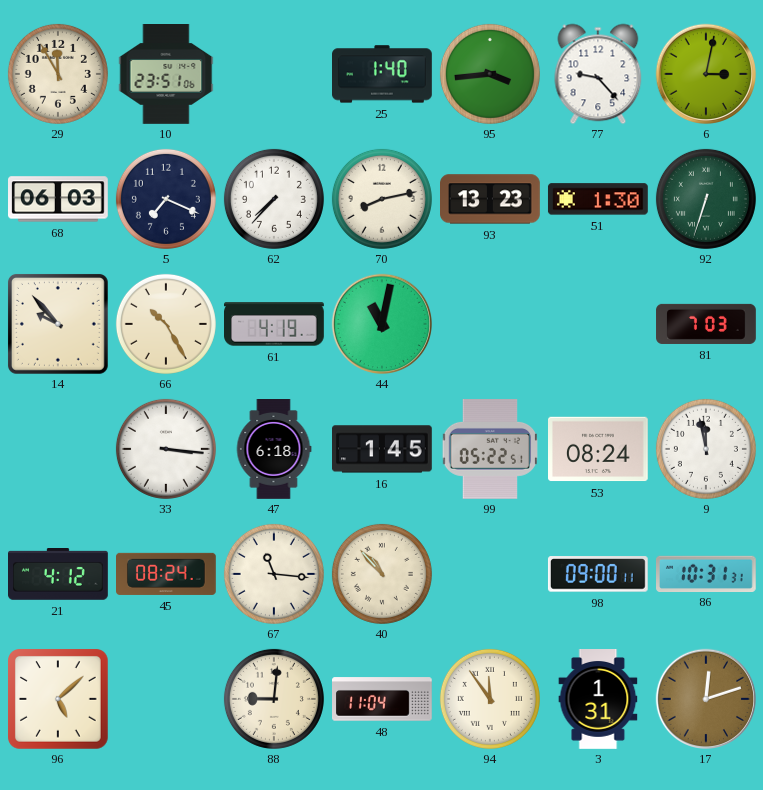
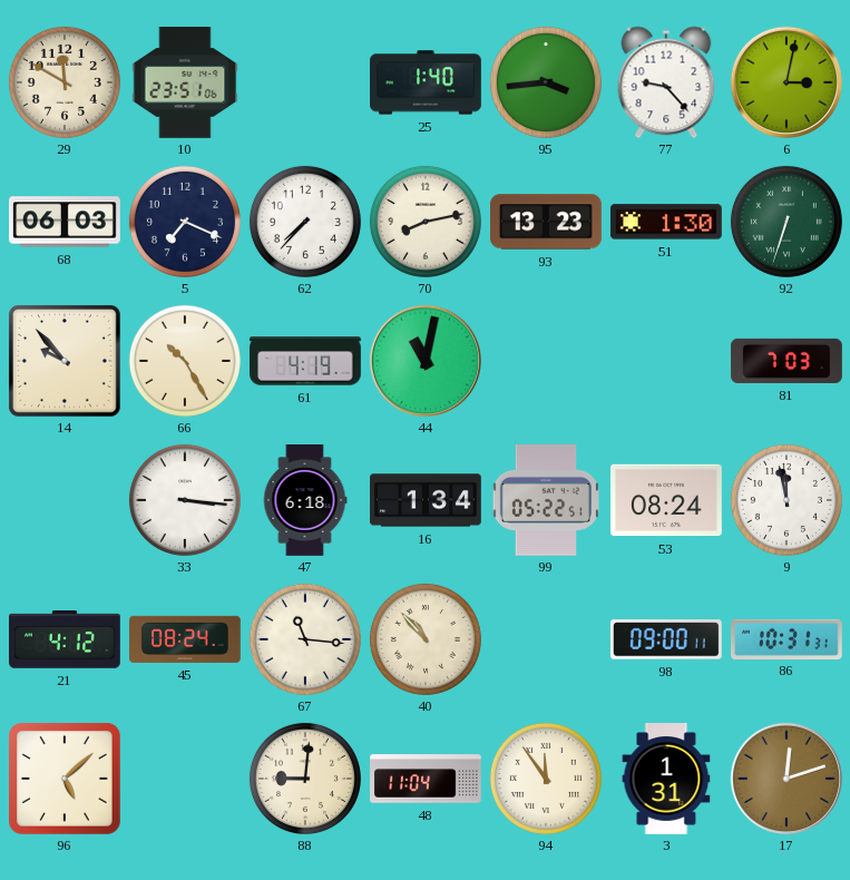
29: 11:55 -> 11:50
16: 1:45 -> 1:34
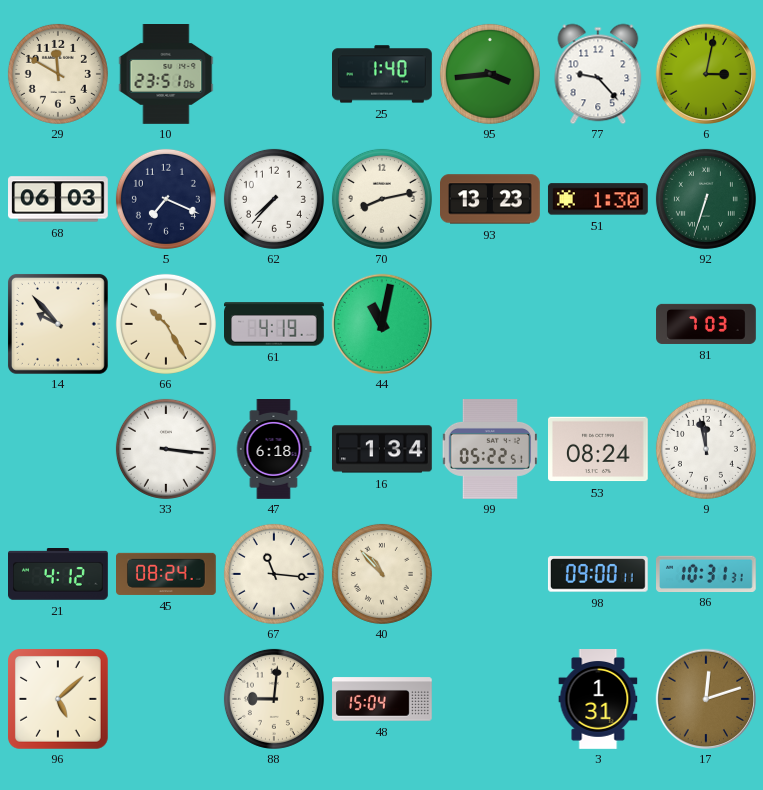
48: 11:04 -> 15:04
94: 11:54 -> none
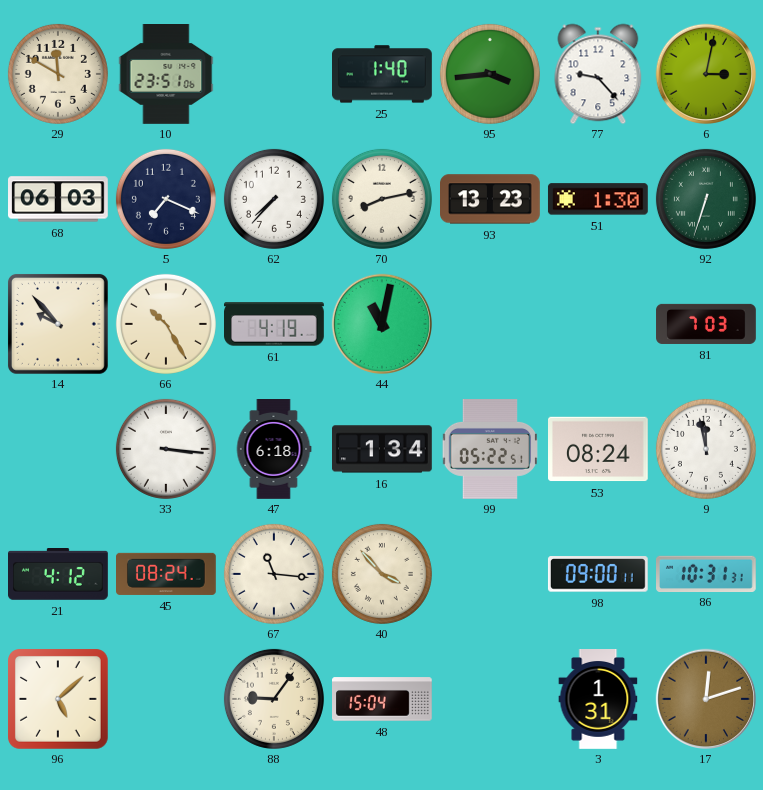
40: 10:53 -> 3:53
88: 9:01 -> 9:06
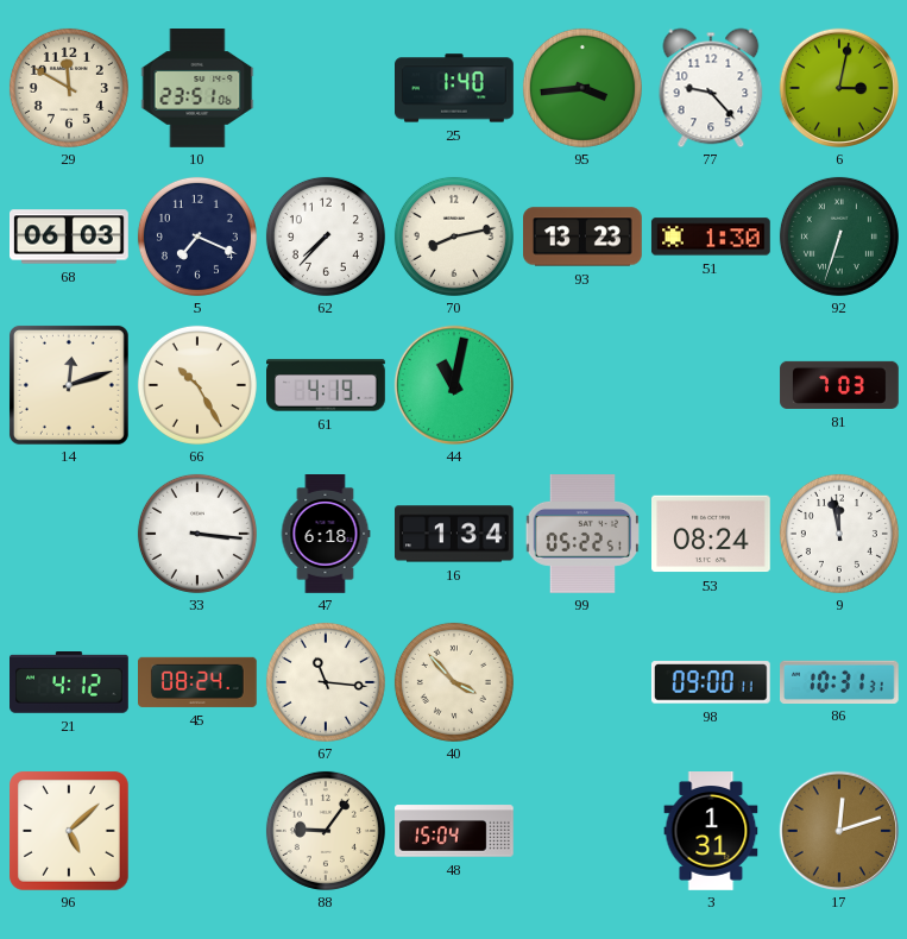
14: 9:53 -> 12:12
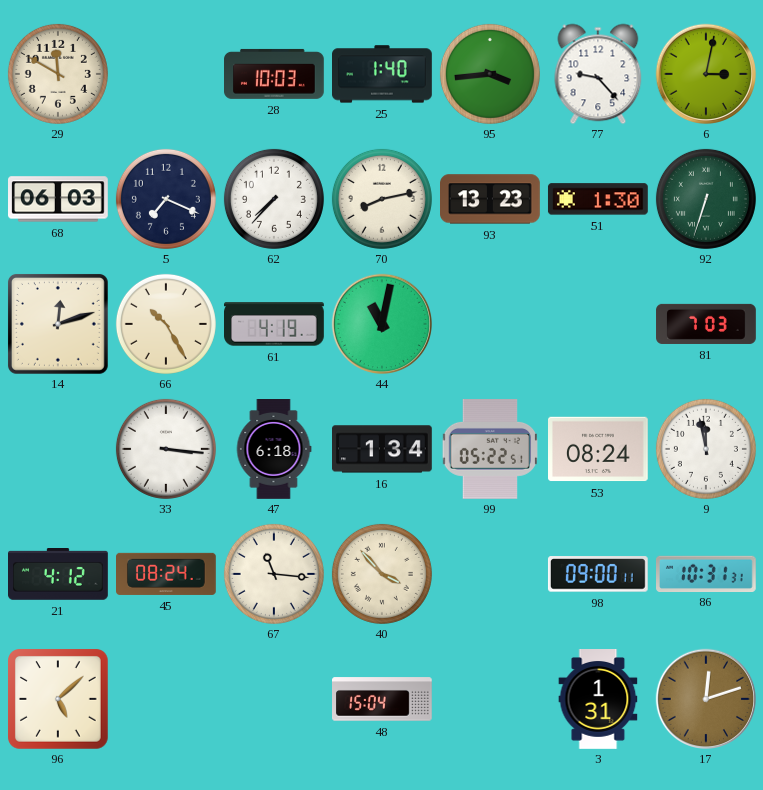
10: 23:51 -> none
28: none -> 10:03
88: 9:06 -> none
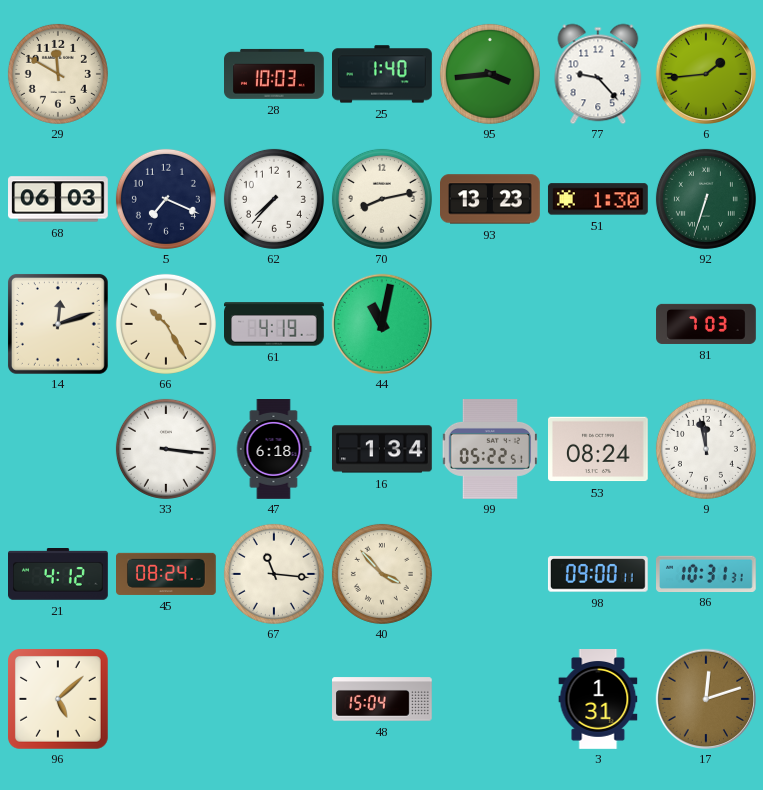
6: 3:02 -> 1:44
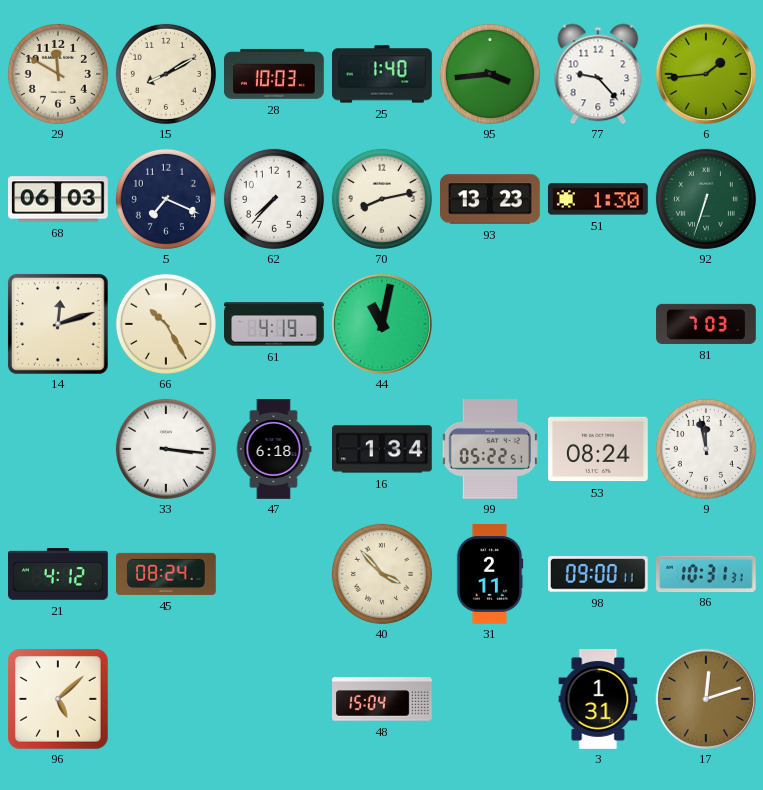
15: none -> 8:10
67: 11:16 -> none
31: none -> 2:11
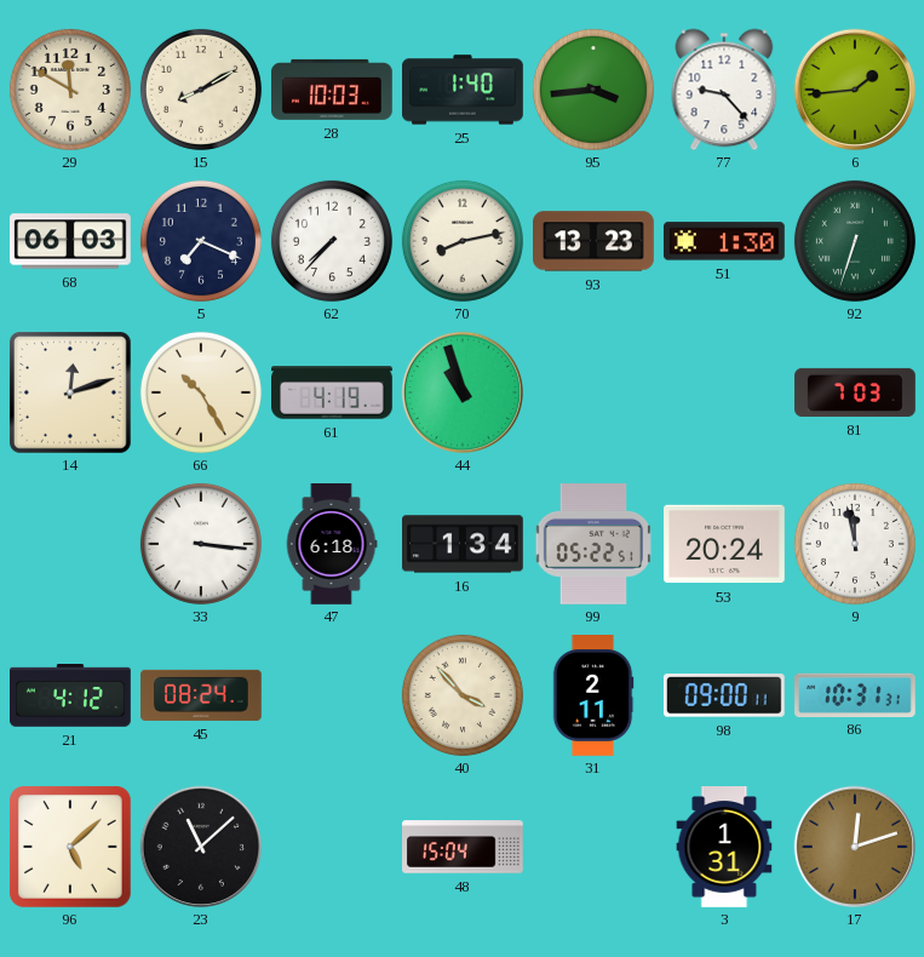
44: 11:02 -> 10:57
53: 08:24 -> 20:24
23: none -> 11:08
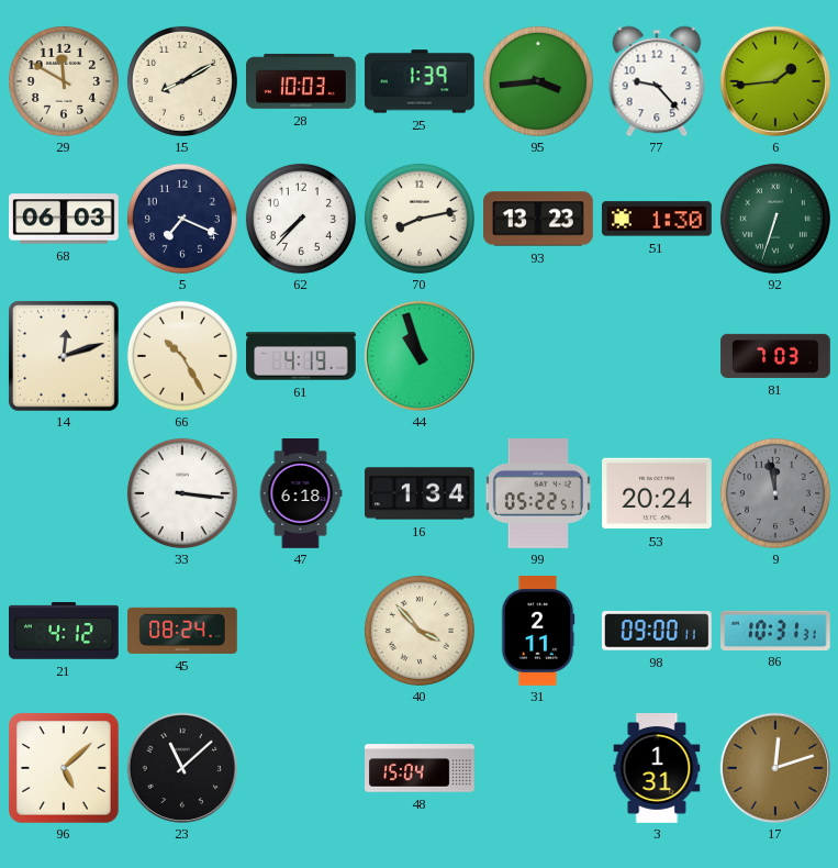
25: 1:40 -> 1:39
9 dial: white -> grey
